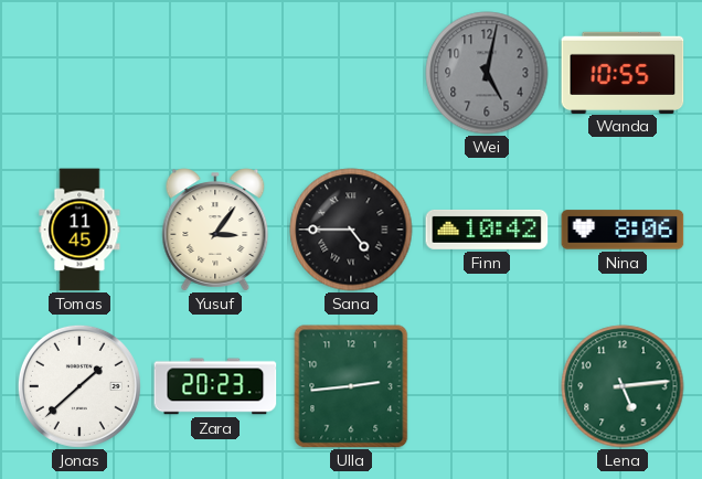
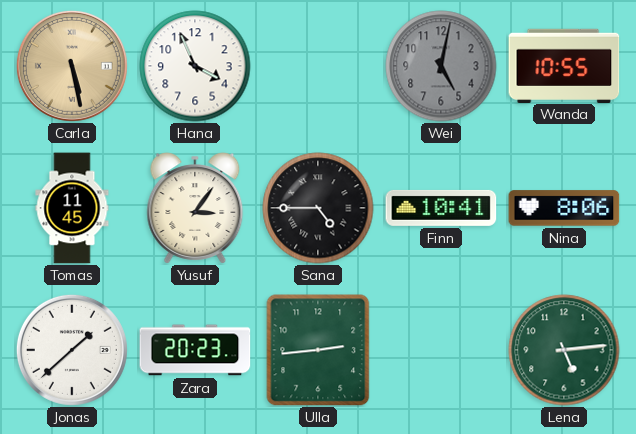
Carla: none -> 5:28
Hana: none -> 3:56
Finn: 10:42 -> 10:41
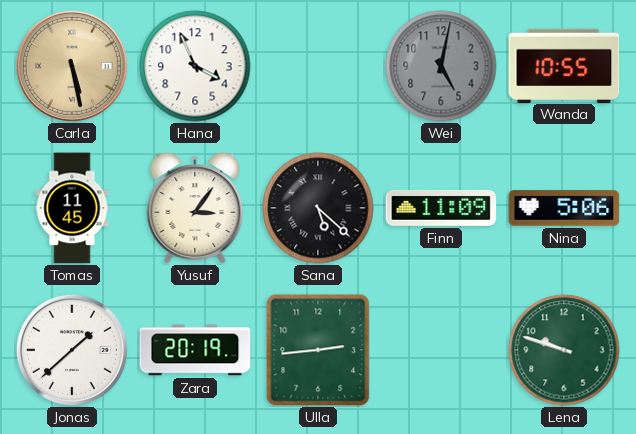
Sana: 4:45 -> 5:22
Finn: 10:41 -> 11:09
Nina: 8:06 -> 5:06
Zara: 20:23 -> 20:19
Lena: 5:14 -> 9:48
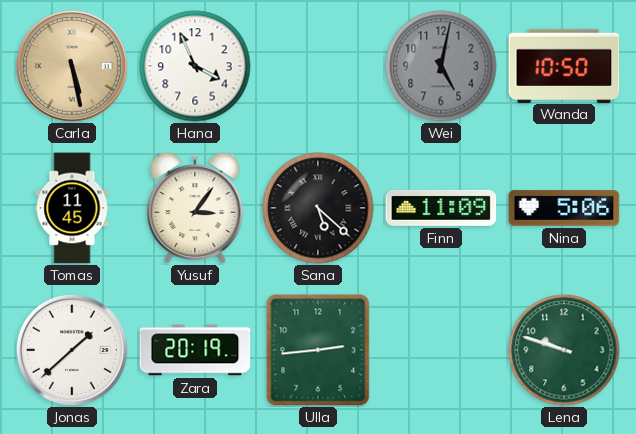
Wanda: 10:55 -> 10:50
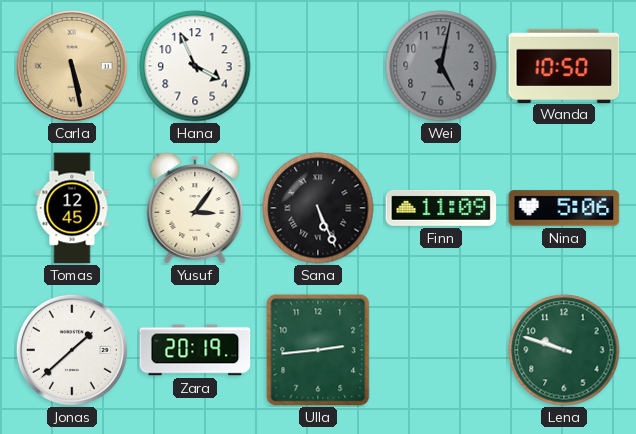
Tomas: 11:45 -> 12:45
Sana: 5:22 -> 5:26
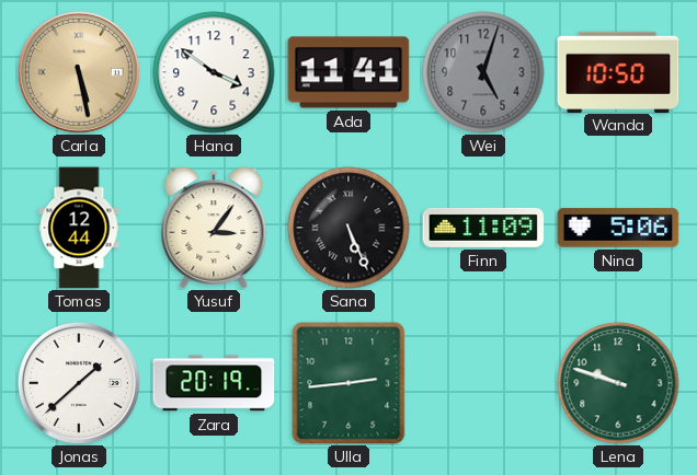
Hana: 3:56 -> 3:51
Ada: none -> 11:41
Wei: 5:02 -> 5:03
Tomas: 12:45 -> 12:44
